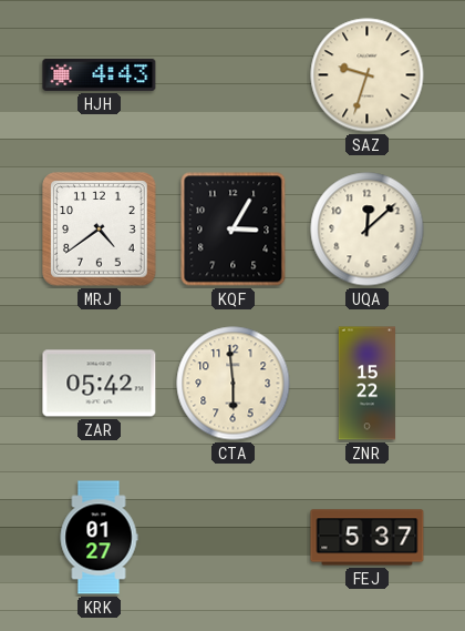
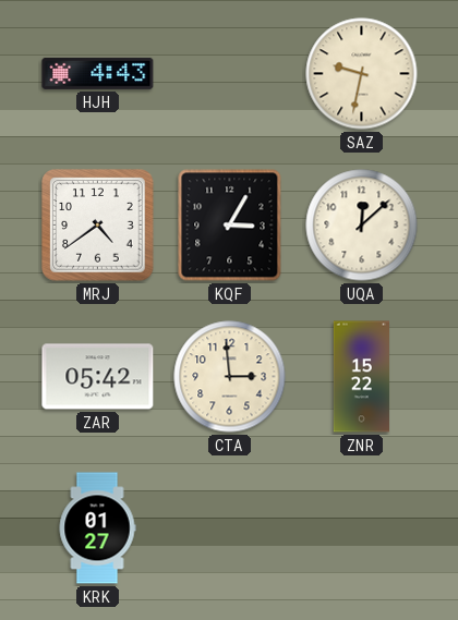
SAZ: 9:33 -> 9:32
CTA: 5:59 -> 2:59
FEJ: 5:37 -> none
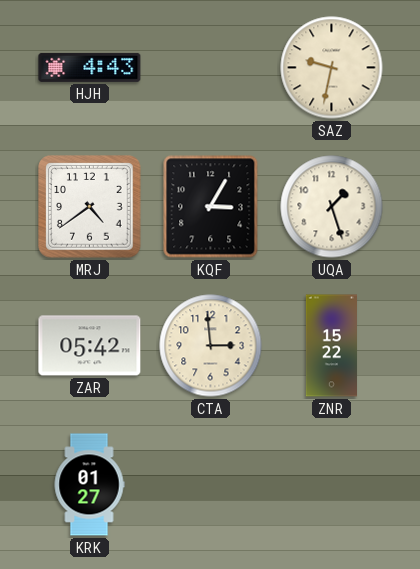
UQA: 12:08 -> 1:27
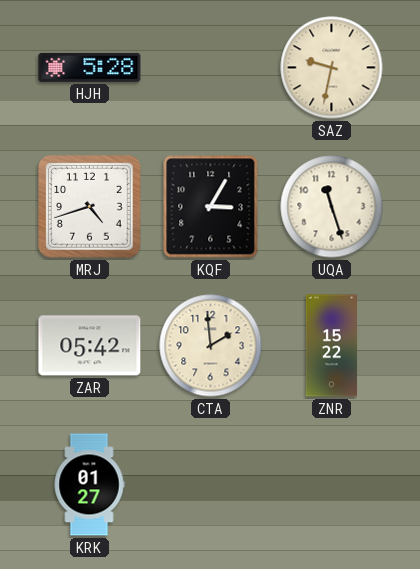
HJH: 4:43 -> 5:28
MRJ: 4:39 -> 4:42
UQA: 1:27 -> 11:27
CTA: 2:59 -> 1:59
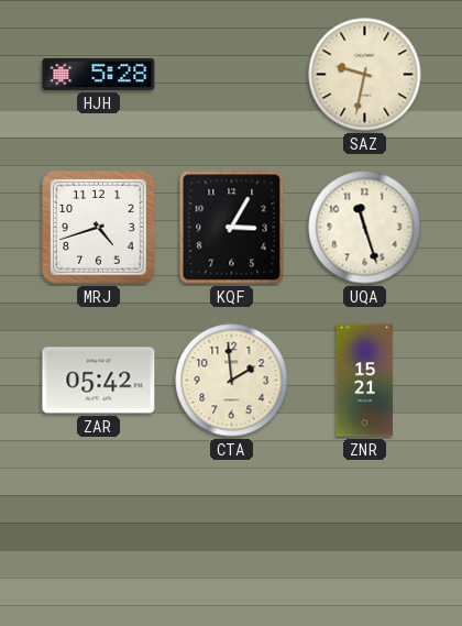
ZNR: 15:22 -> 15:21
KRK: 01:27 -> none
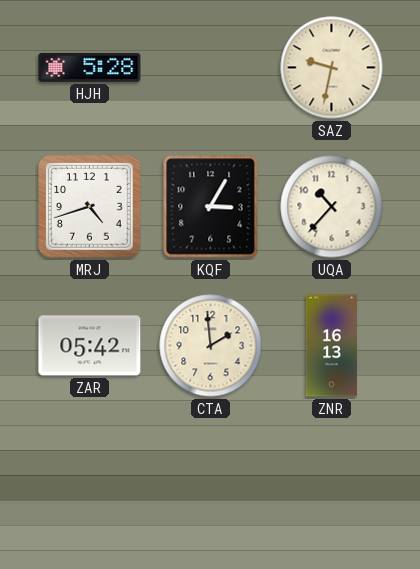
UQA: 11:27 -> 10:37
ZNR: 15:21 -> 16:13
